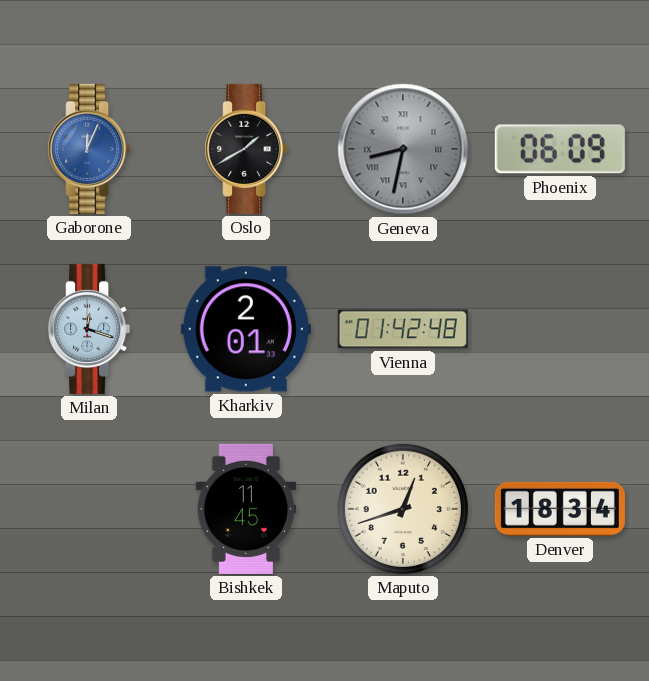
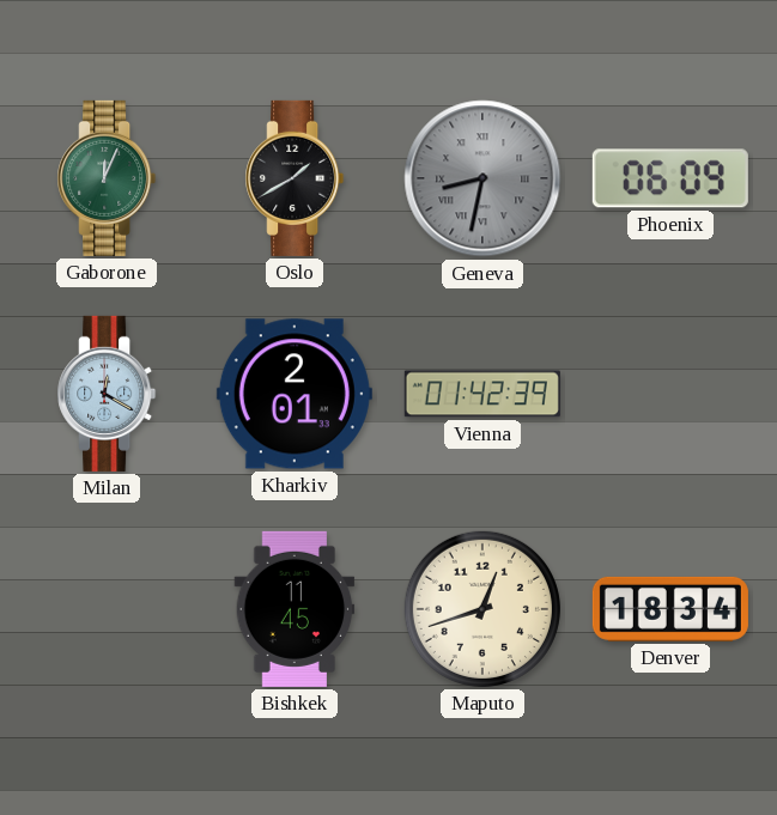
Gaborone dial: blue -> green
Milan: 12:18 -> 12:20
Vienna: 01:42:48 -> 01:42:39
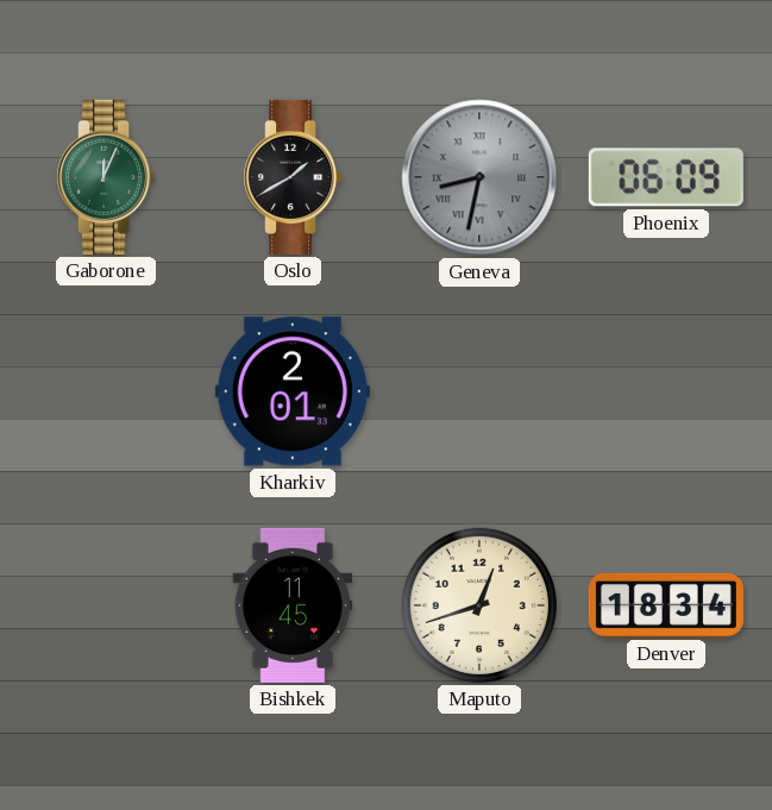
Milan: 12:20 -> none
Vienna: 01:42 -> none
